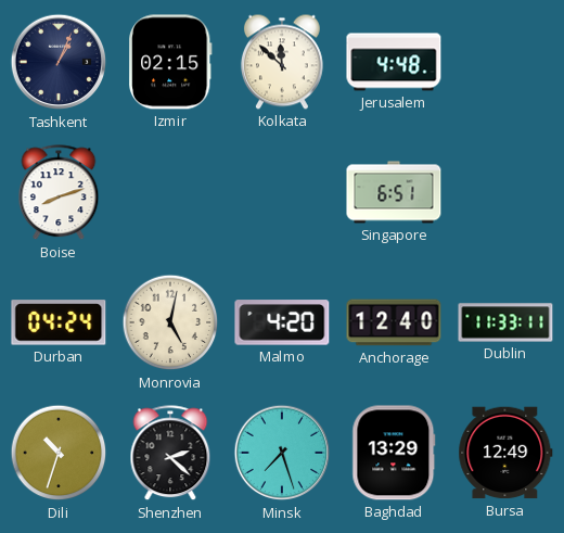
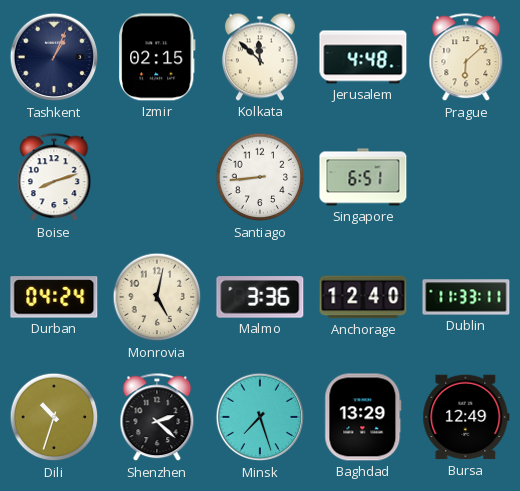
Prague: none -> 6:08
Santiago: none -> 8:44
Malmo: 4:20 -> 3:36
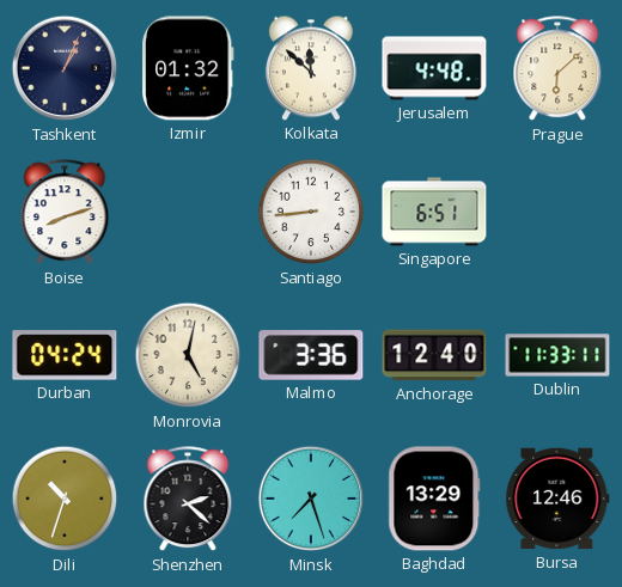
Izmir: 02:15 -> 01:32
Bursa: 12:49 -> 12:46
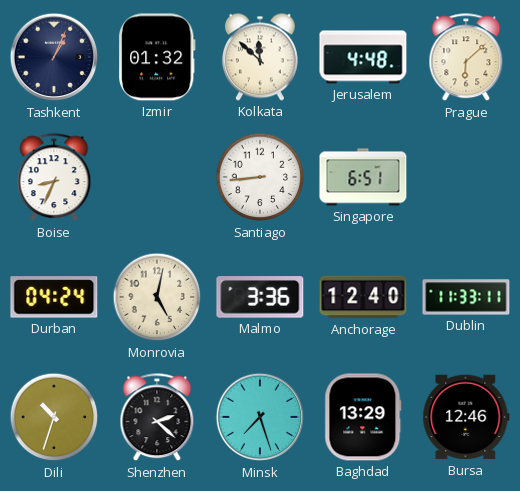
Boise: 8:12 -> 8:34
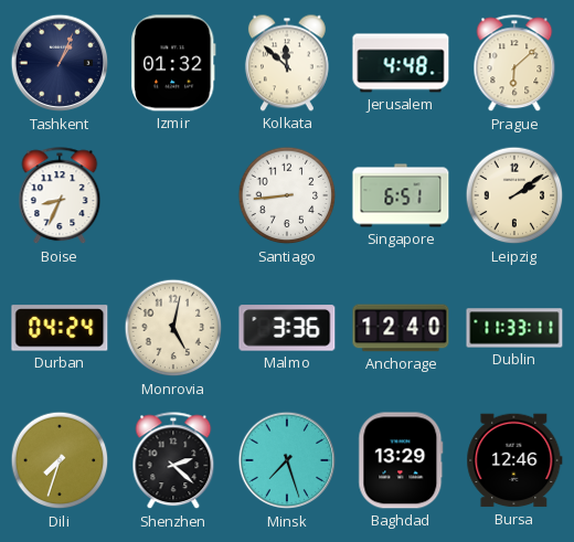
Leipzig: none -> 2:09
Dili: 10:33 -> 7:33
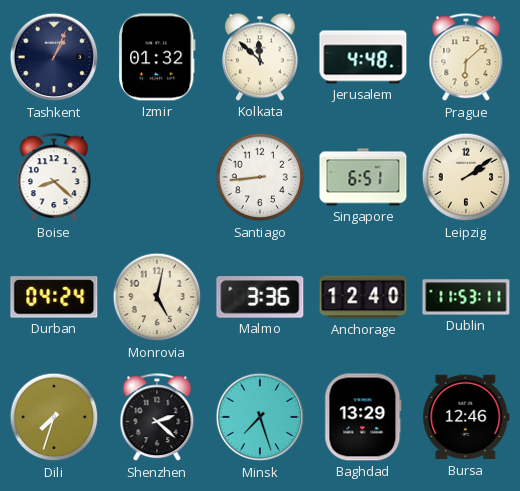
Boise: 8:34 -> 8:22
Dublin: 11:33 -> 11:53
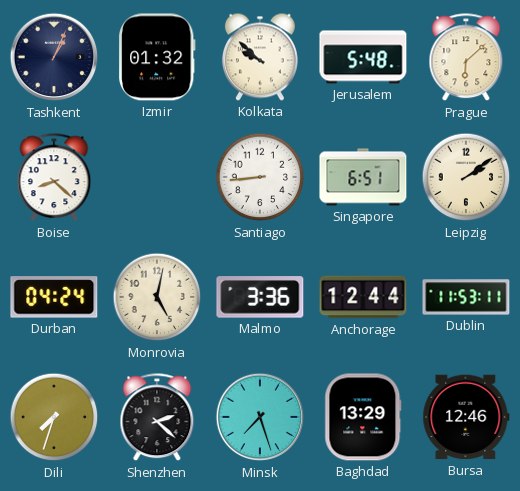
Kolkata: 11:52 -> 9:52
Jerusalem: 4:48 -> 5:48
Anchorage: 12:40 -> 12:44
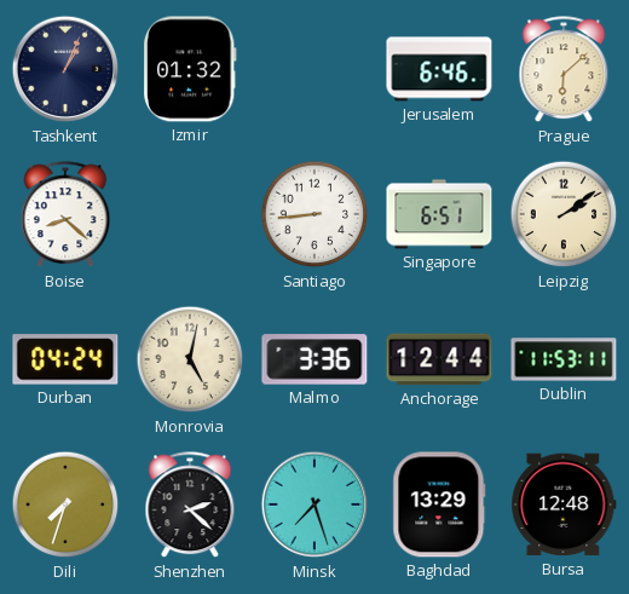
Kolkata: 9:52 -> none
Jerusalem: 5:48 -> 6:46
Bursa: 12:46 -> 12:48
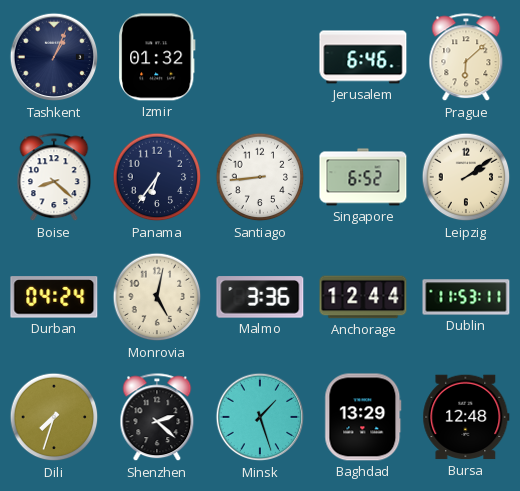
Panama: none -> 6:36
Singapore: 6:51 -> 6:52
Minsk: 7:27 -> 1:27
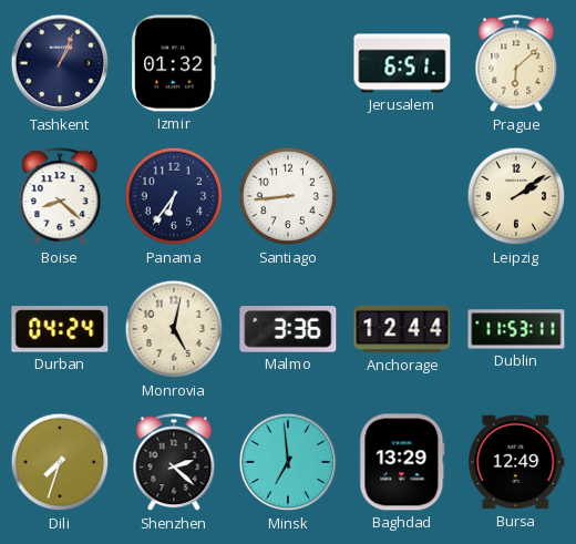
Jerusalem: 6:46 -> 6:51
Singapore: 6:52 -> none
Minsk: 1:27 -> 6:59
Bursa: 12:48 -> 12:49
